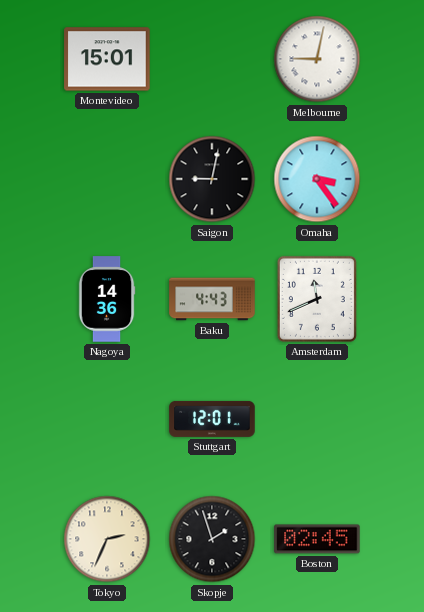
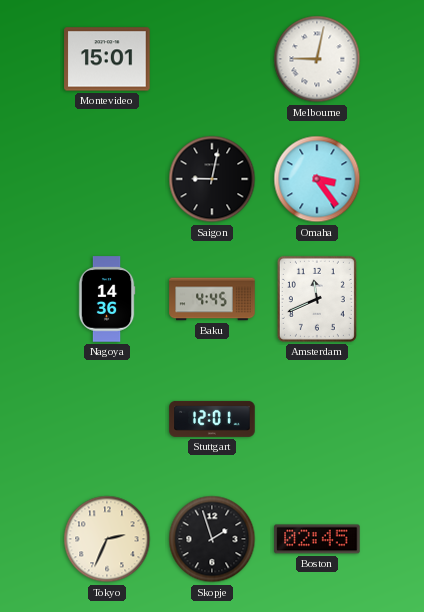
Baku: 4:43 -> 4:45
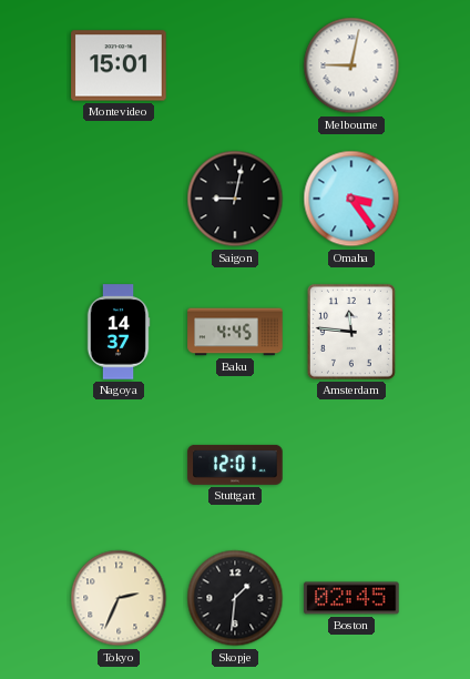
Nagoya: 14:36 -> 14:37
Amsterdam: 11:41 -> 11:46
Skopje: 1:57 -> 1:31
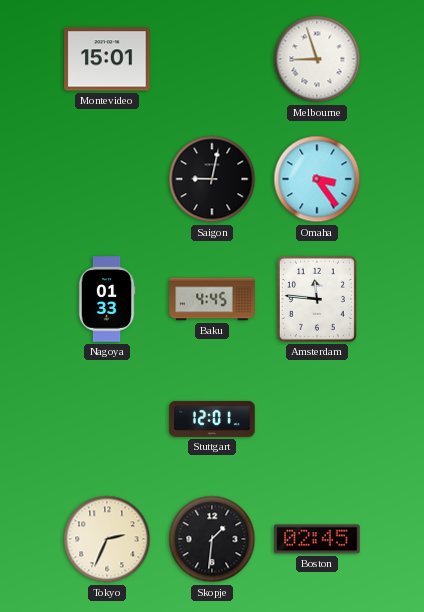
Melbourne: 9:02 -> 8:57
Nagoya: 14:37 -> 01:33
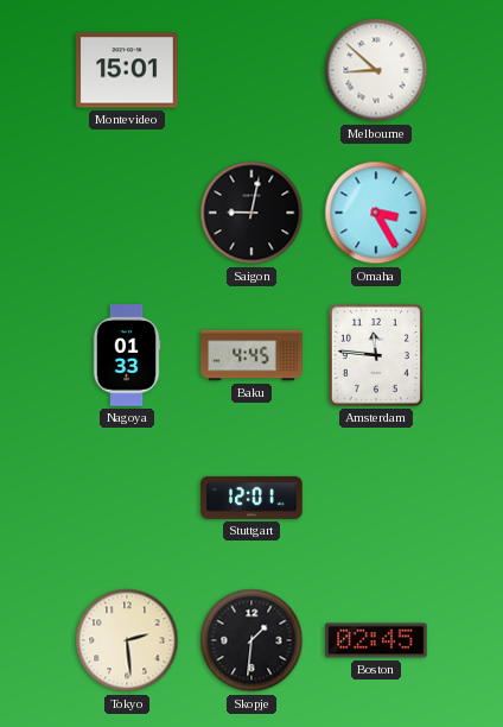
Melbourne: 8:57 -> 8:52
Omaha: 3:24 -> 3:25
Tokyo: 2:34 -> 2:29
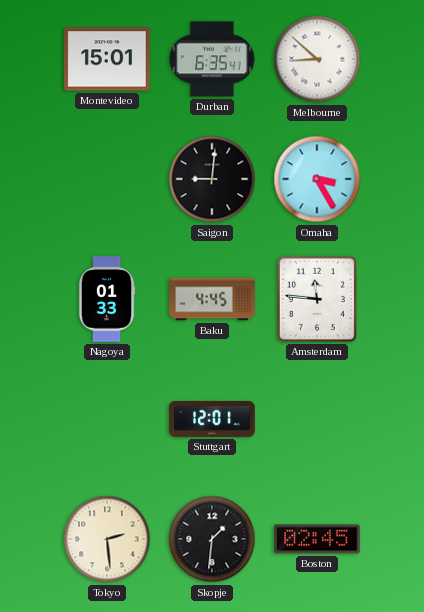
Durban: none -> 6:35
Saigon: 9:02 -> 9:01
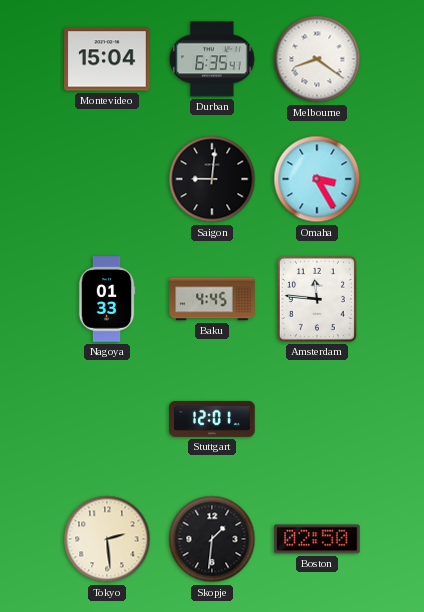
Montevideo: 15:01 -> 15:04
Melbourne: 8:52 -> 8:21
Boston: 02:45 -> 02:50
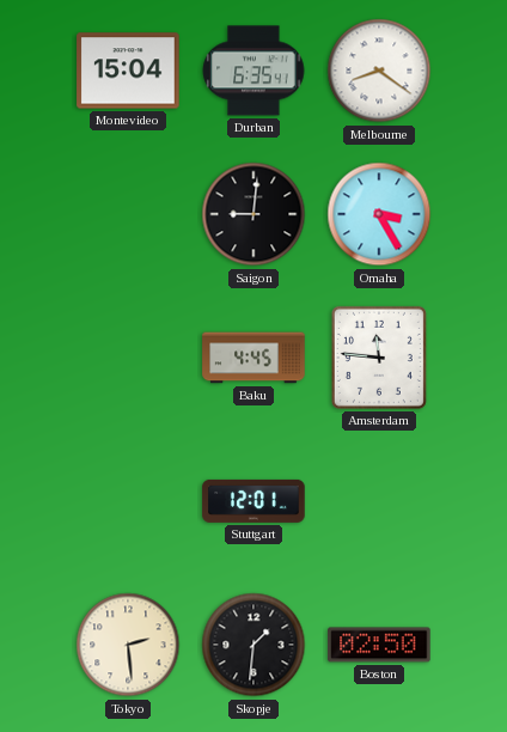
Nagoya: 01:33 -> none
